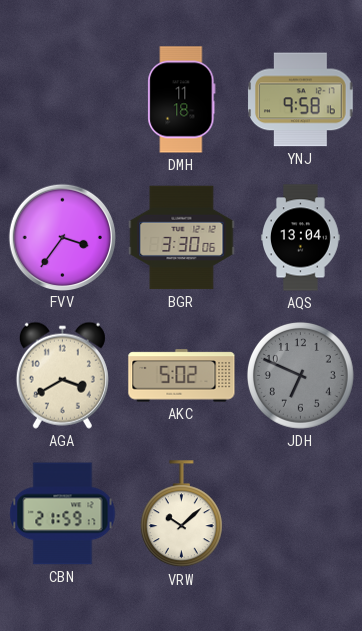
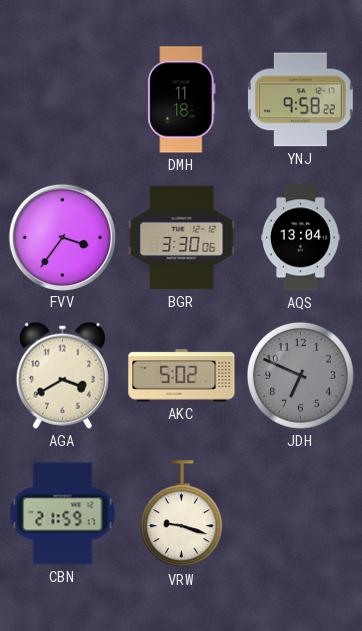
YNJ: 9:58:16 -> 9:58:22
VRW: 10:08 -> 9:18
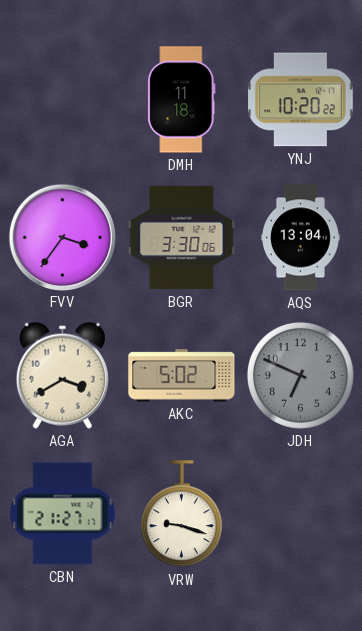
YNJ: 9:58 -> 10:20
CBN: 21:59 -> 21:27
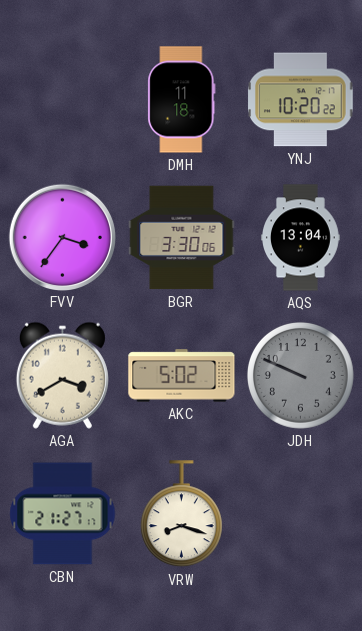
JDH: 6:49 -> 9:49
VRW: 9:18 -> 8:18
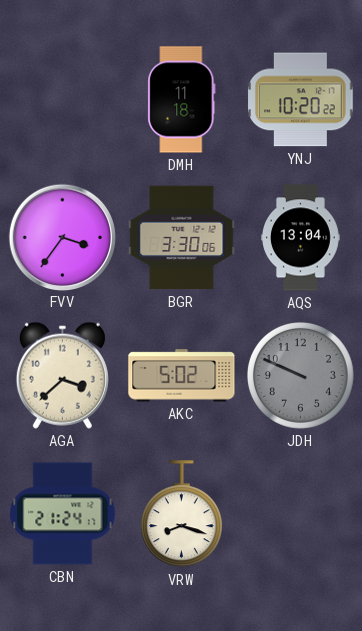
AGA: 3:40 -> 3:38
CBN: 21:27 -> 21:24
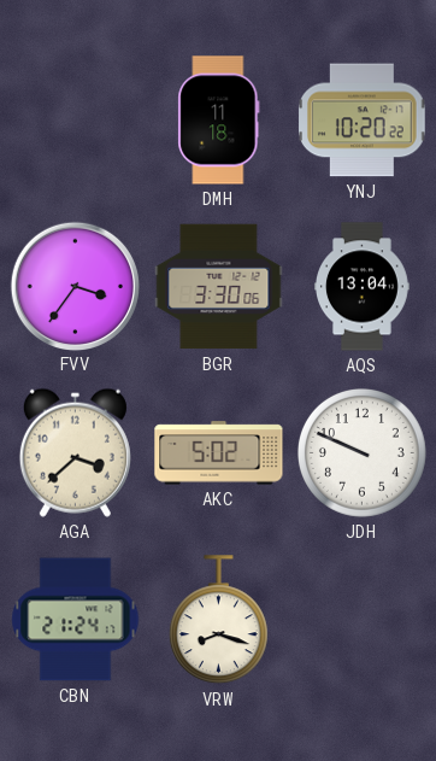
JDH dial: grey -> white
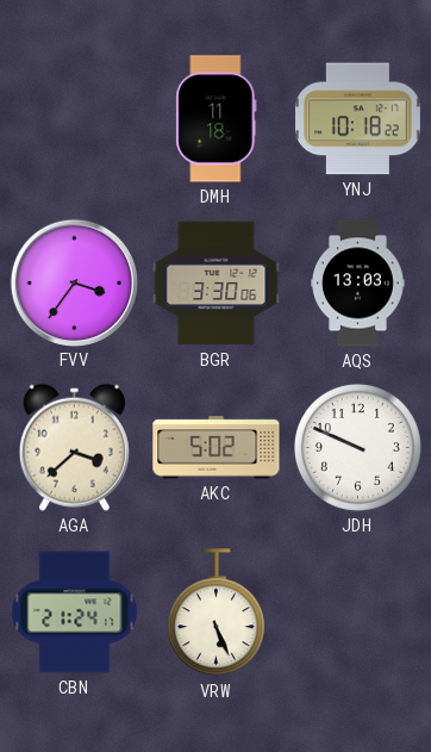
YNJ: 10:20 -> 10:18
AQS: 13:04 -> 13:03
VRW: 8:18 -> 5:26
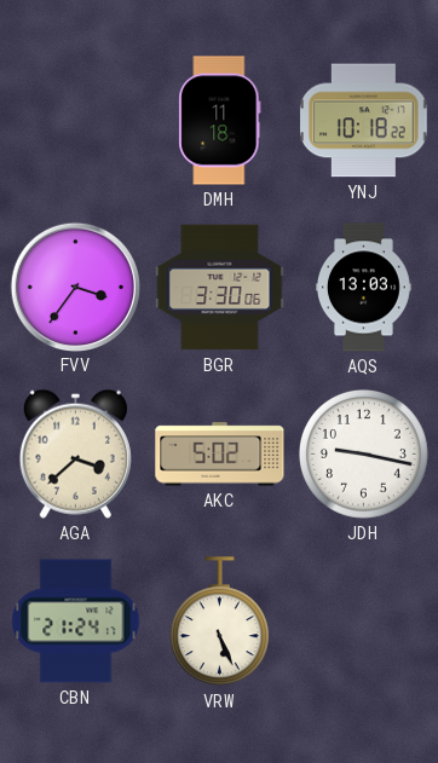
JDH: 9:49 -> 9:17
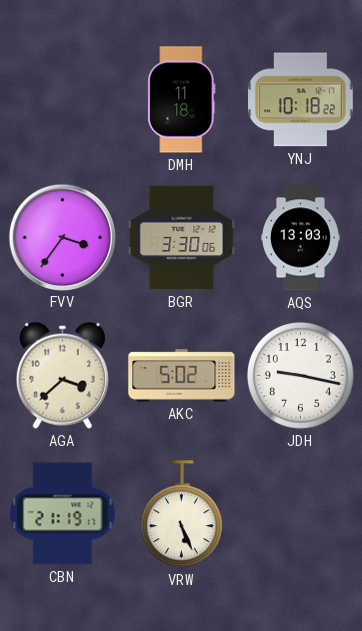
CBN: 21:24 -> 21:19
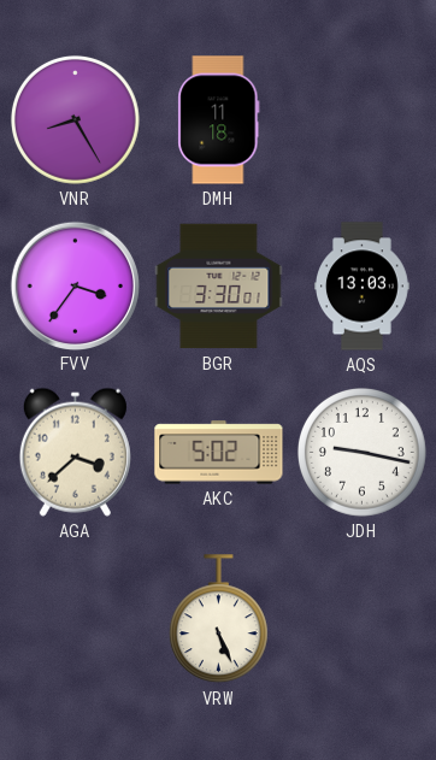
VNR: none -> 8:25
YNJ: 10:18 -> none
BGR: 3:30:06 -> 3:30:01
CBN: 21:19 -> none
